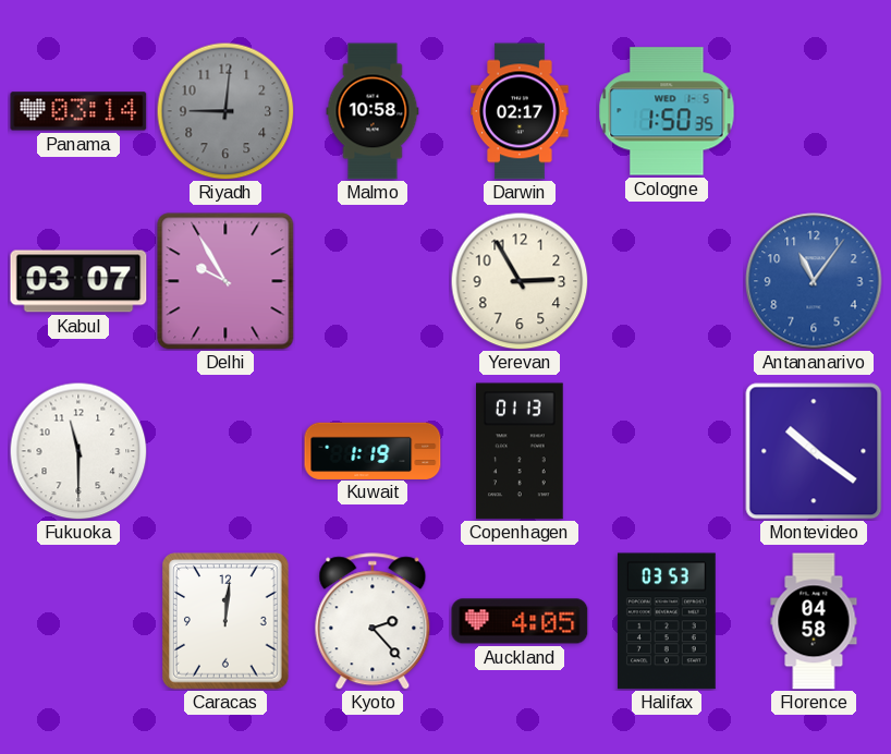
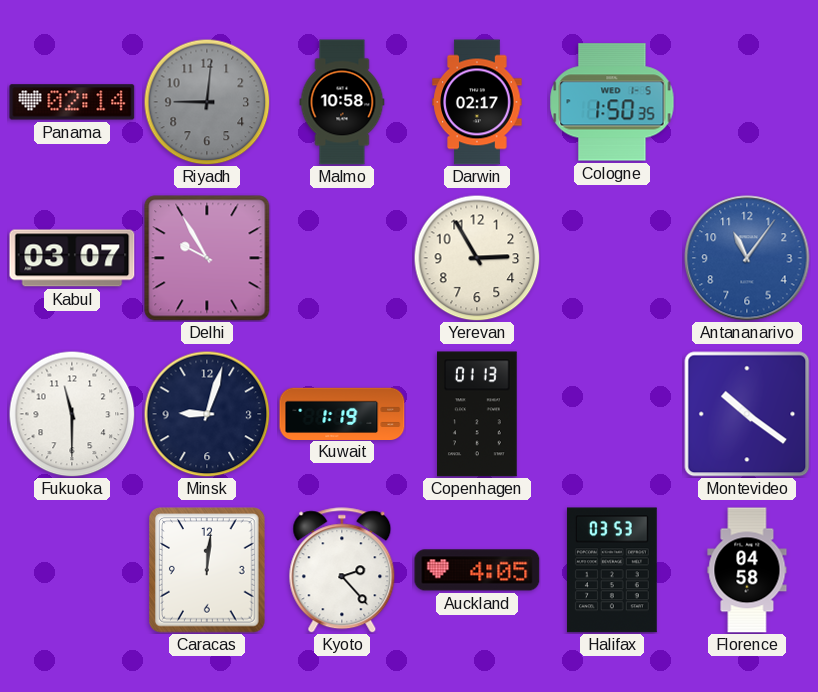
Panama: 03:14 -> 02:14
Minsk: none -> 9:03
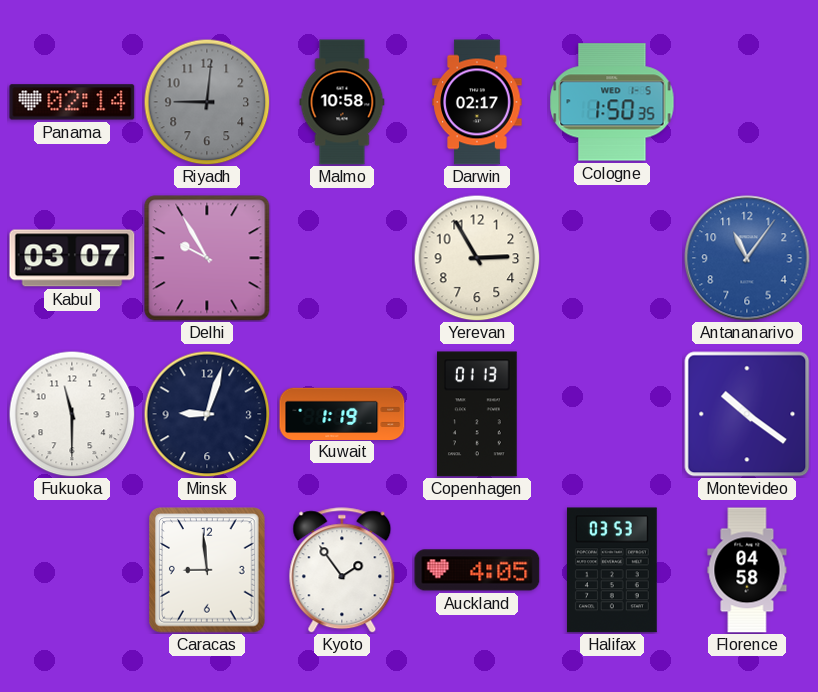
Caracas: 12:01 -> 8:59
Kyoto: 2:23 -> 1:54
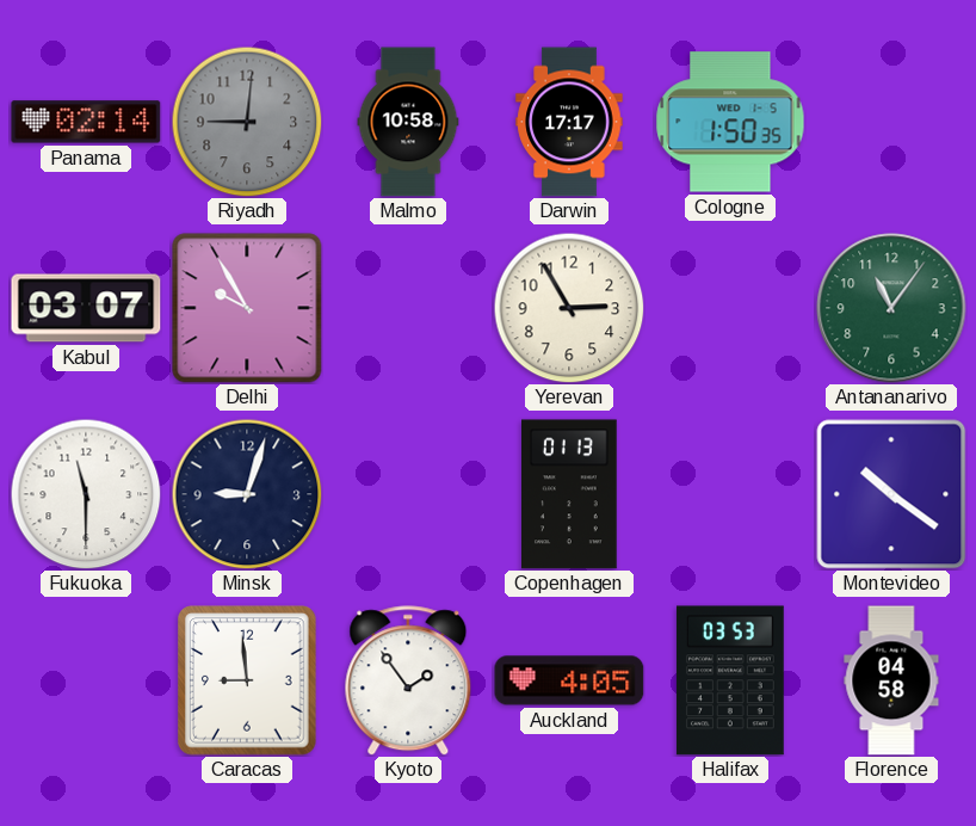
Darwin: 02:17 -> 17:17
Antananarivo dial: blue -> green
Kuwait: 1:19 -> none
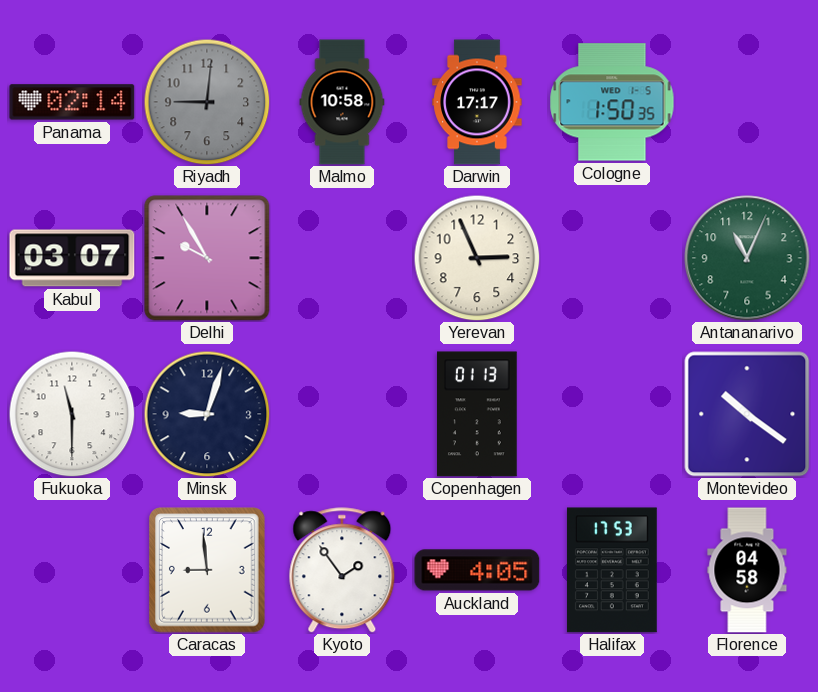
Yerevan: 2:55 -> 2:56
Antananarivo: 11:06 -> 11:04
Halifax: 03:53 -> 17:53
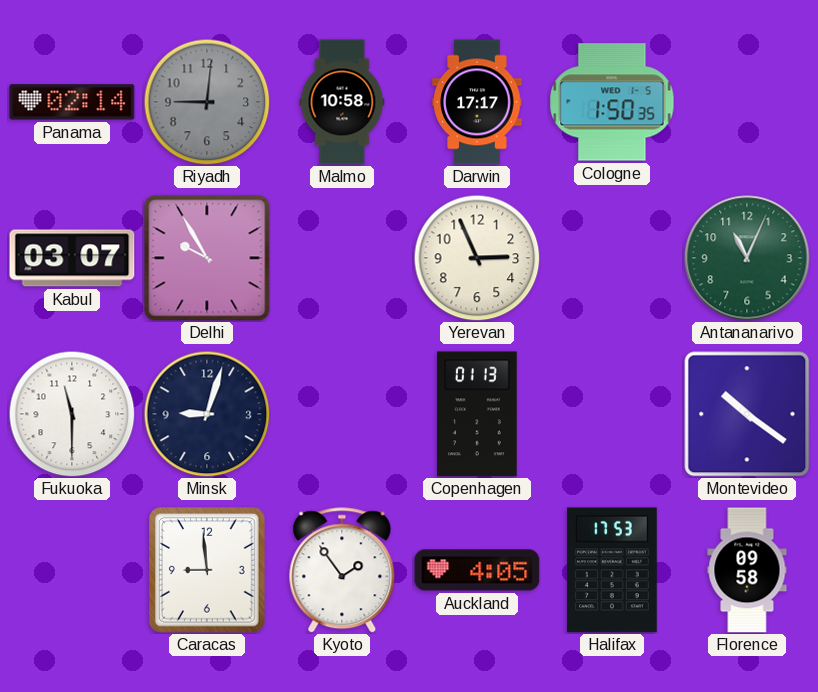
Florence: 04:58 -> 09:58
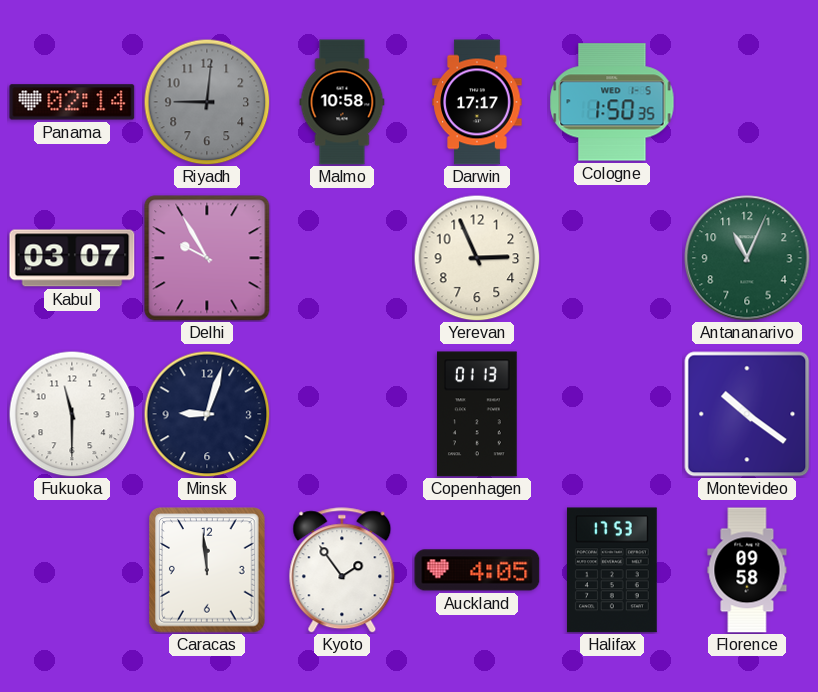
Caracas: 8:59 -> 11:59
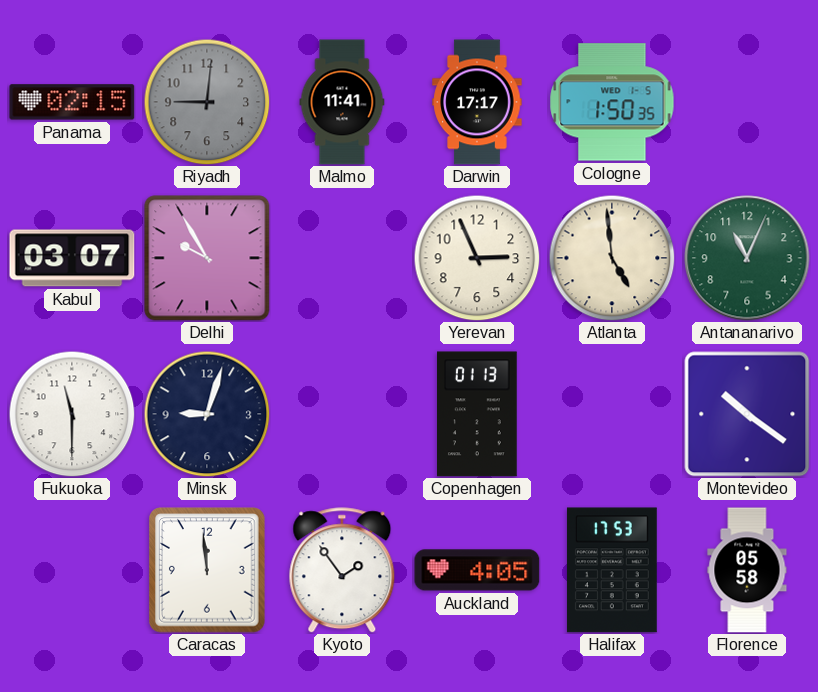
Panama: 02:14 -> 02:15
Malmo: 10:58 -> 11:41
Atlanta: none -> 4:59
Florence: 09:58 -> 05:58
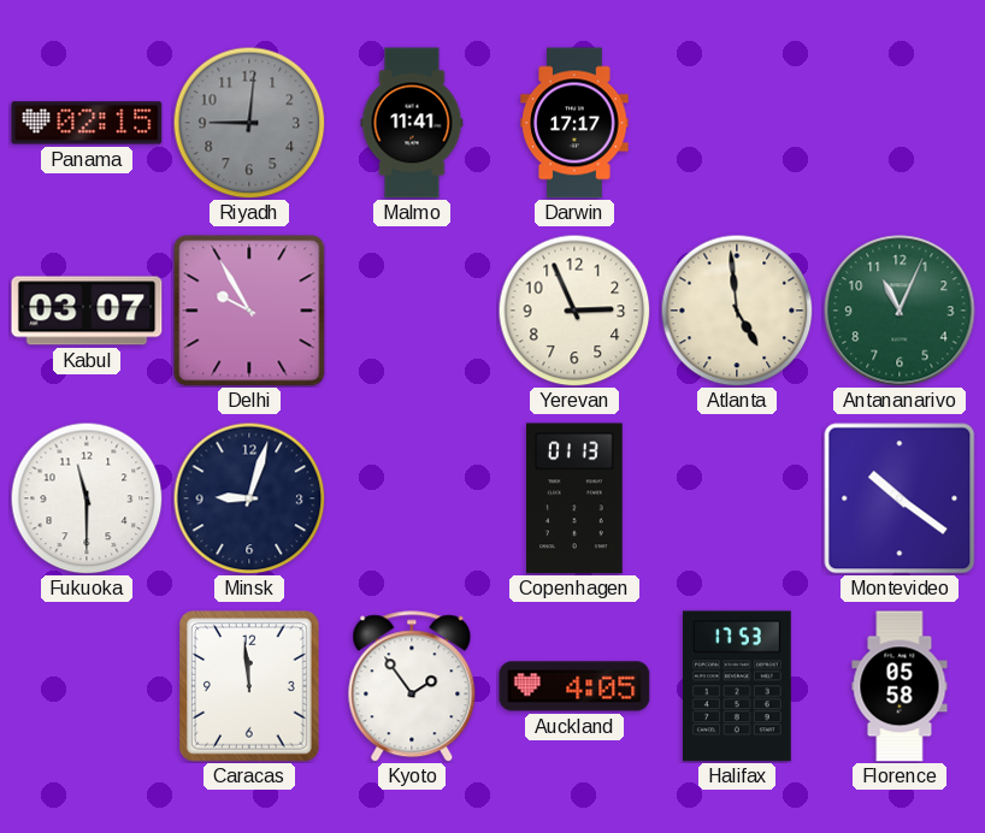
Cologne: 1:50 -> none
